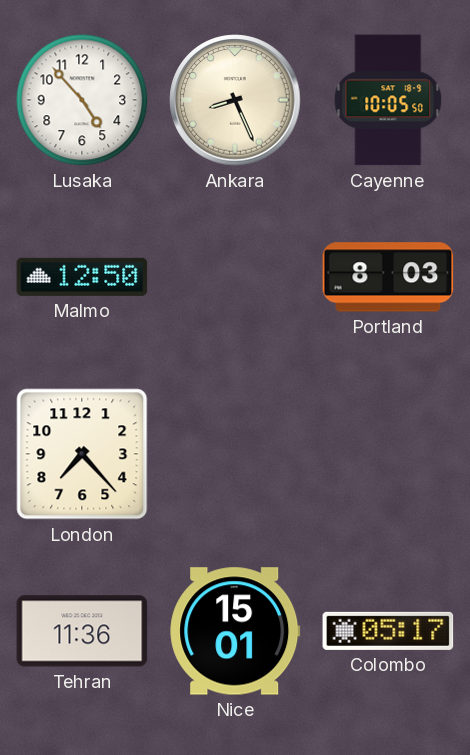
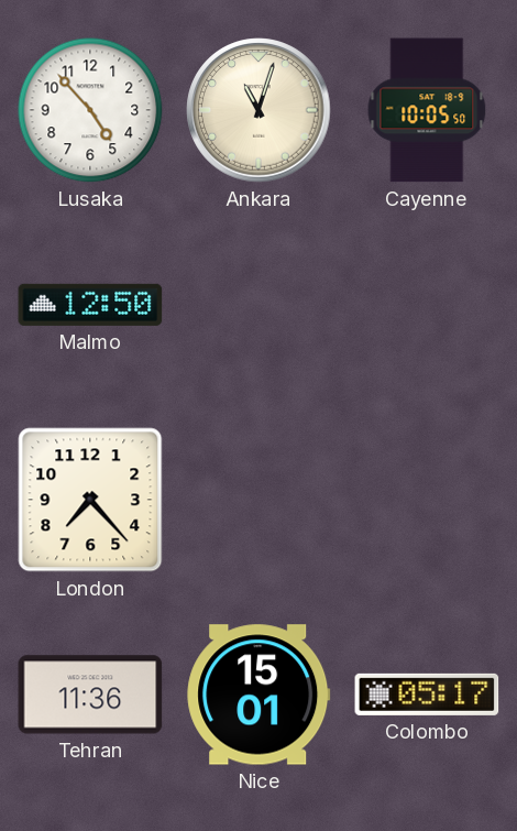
Ankara: 8:26 -> 11:03
Portland: 8:03 -> none
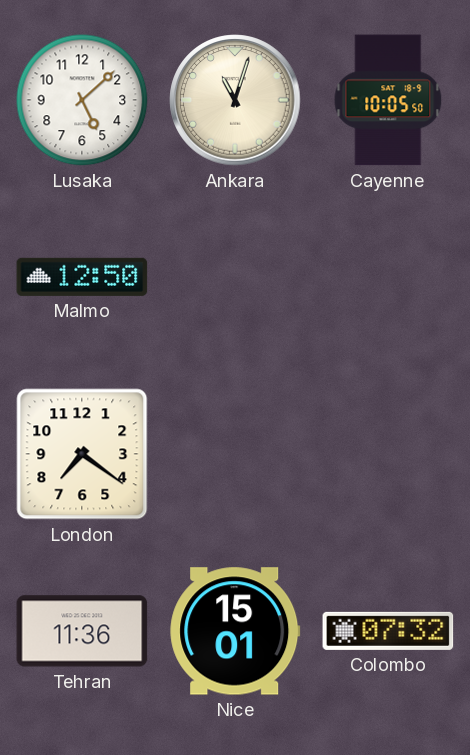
Lusaka: 4:53 -> 5:08
London: 7:23 -> 7:21
Colombo: 05:17 -> 07:32
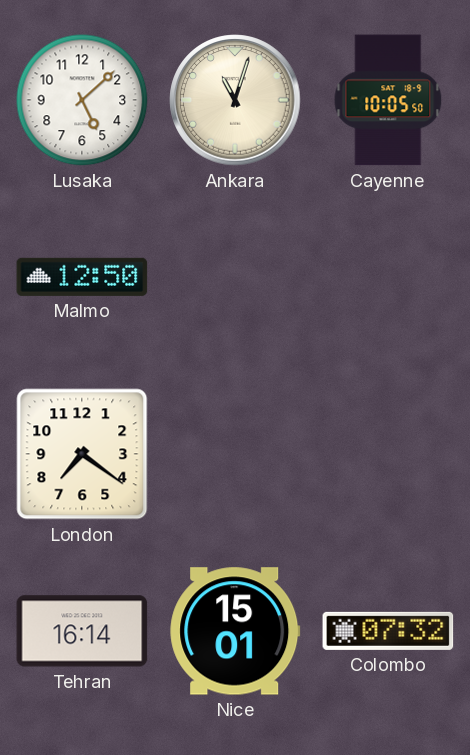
Tehran: 11:36 -> 16:14
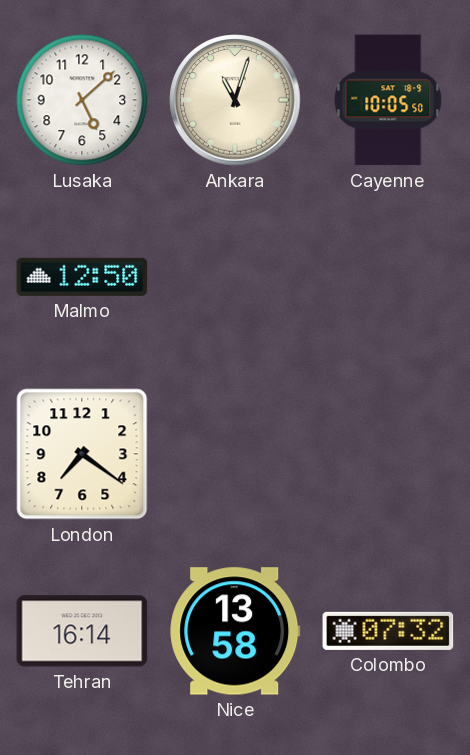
Nice: 15:01 -> 13:58
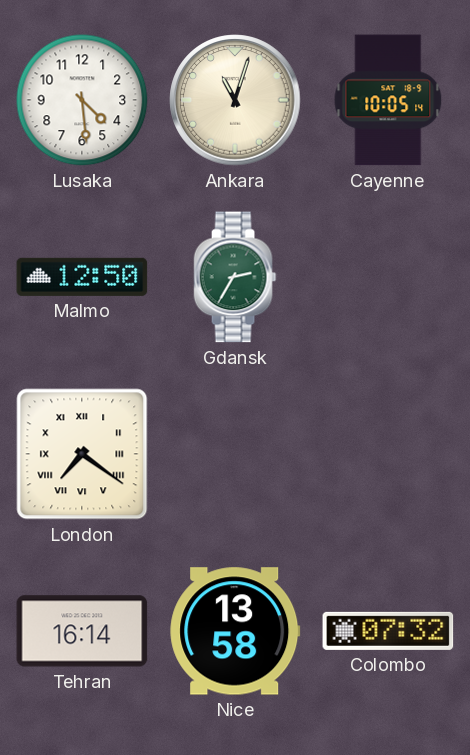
Lusaka: 5:08 -> 4:29
Cayenne: 10:05:50 -> 10:05:14
Gdansk: none -> 2:35
London numerals: Arabic -> Roman
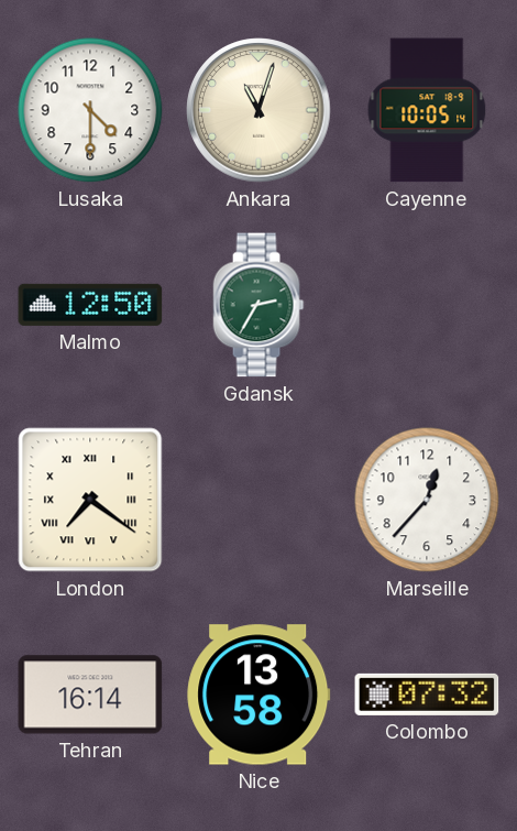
Lusaka: 4:29 -> 4:30
Marseille: none -> 12:37
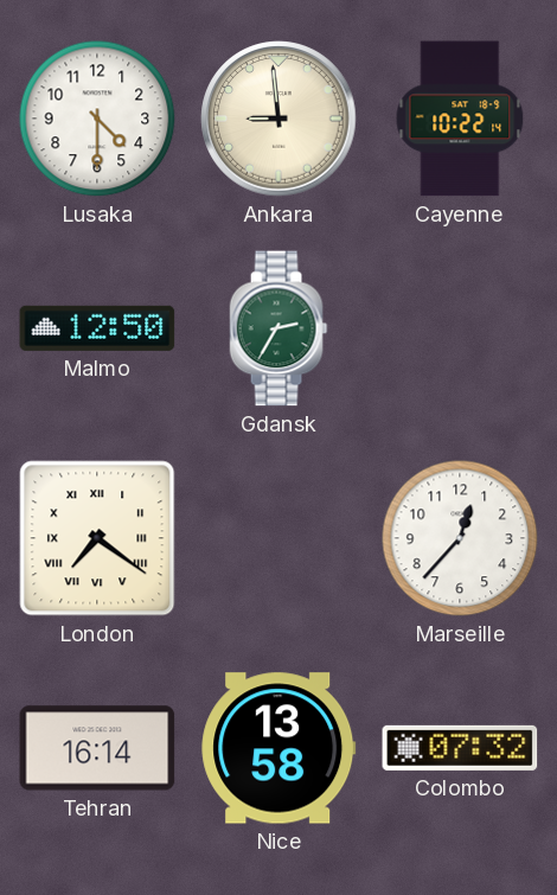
Ankara: 11:03 -> 8:59
Cayenne: 10:05 -> 10:22
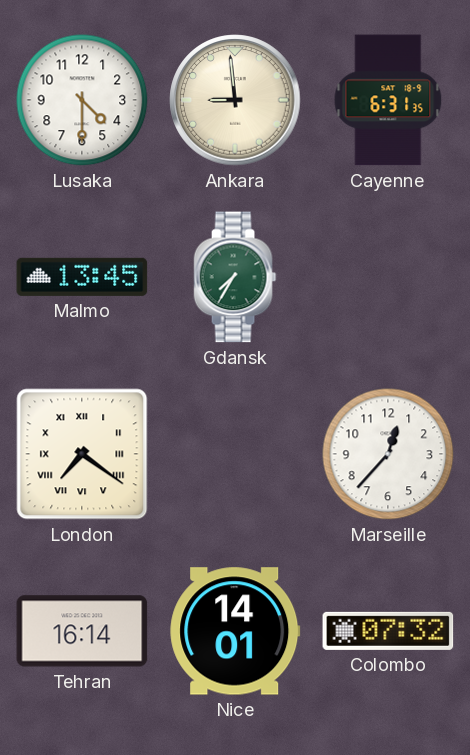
Cayenne: 10:22 -> 6:31
Malmo: 12:50 -> 13:45
Gdansk: 2:35 -> 7:35
Nice: 13:58 -> 14:01
